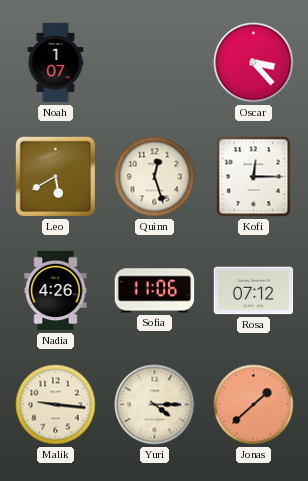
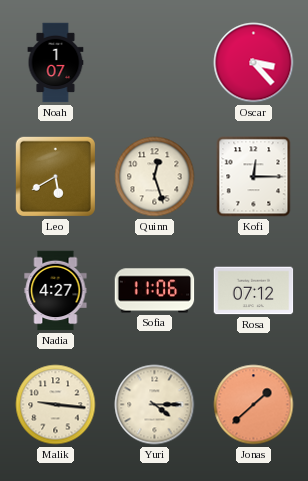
Nadia: 4:26 -> 4:27
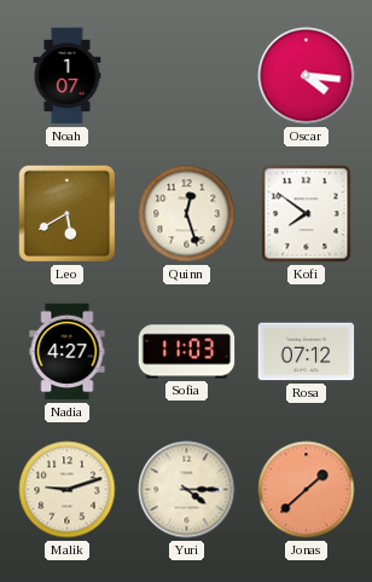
Oscar: 3:23 -> 4:16
Kofi: 12:15 -> 7:51
Sofia: 11:06 -> 11:03
Malik: 9:16 -> 9:12
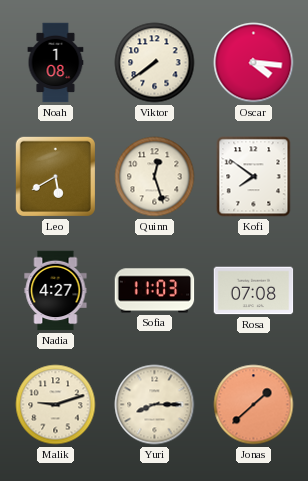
Noah: 1:07 -> 1:08
Viktor: none -> 7:39
Rosa: 07:12 -> 07:08
Yuri: 4:15 -> 8:15
